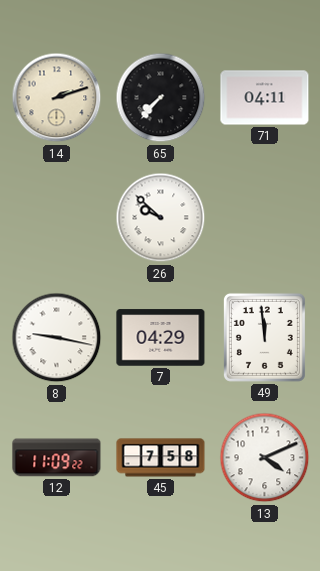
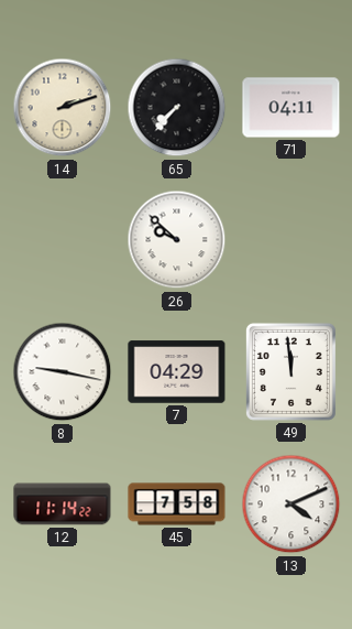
12: 11:09 -> 11:14
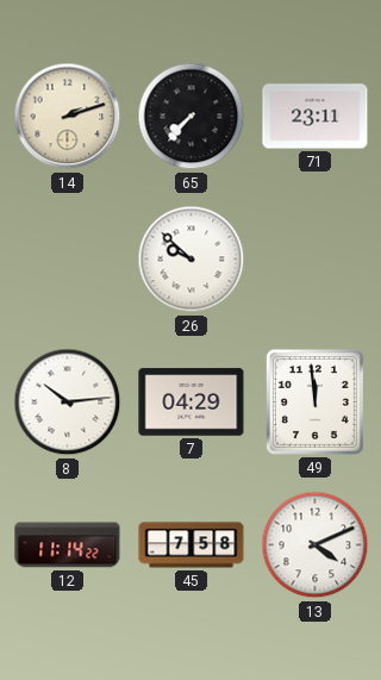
71: 04:11 -> 23:11
8: 9:17 -> 10:14
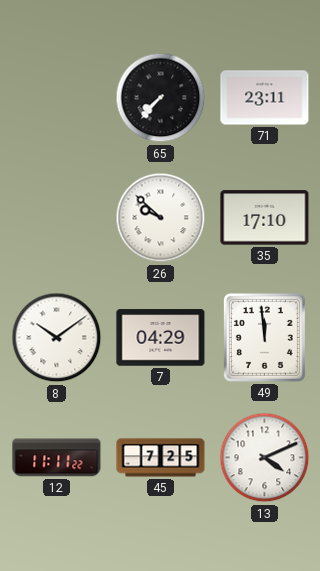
14: 2:12 -> none
35: none -> 17:10
8: 10:14 -> 10:09
12: 11:14 -> 11:11
45: 7:58 -> 7:25
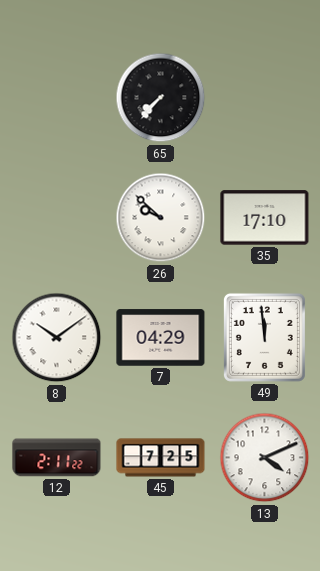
71: 23:11 -> none
12: 11:11 -> 2:11
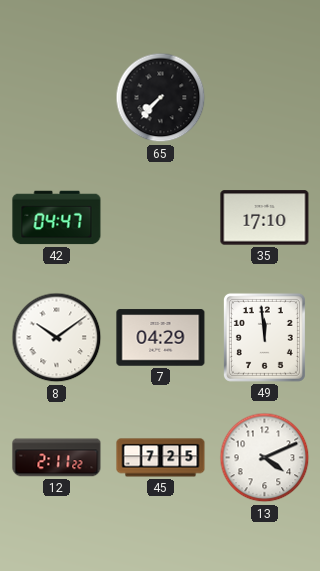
42: none -> 04:47
26: 9:52 -> none
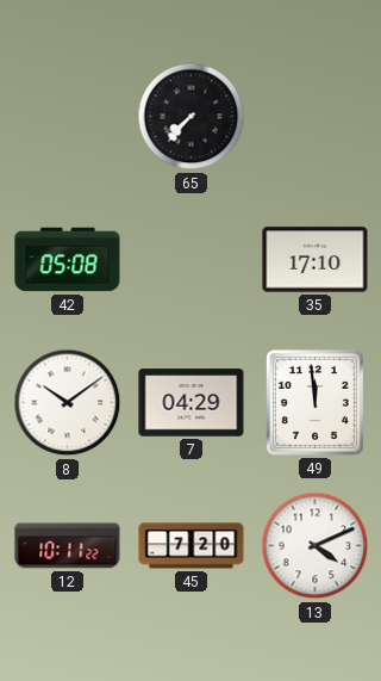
42: 04:47 -> 05:08
12: 2:11 -> 10:11
45: 7:25 -> 7:20
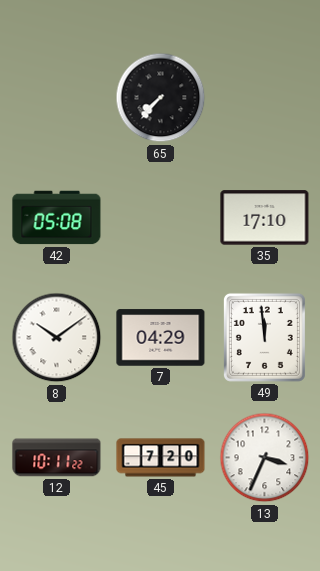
13: 4:11 -> 3:34
